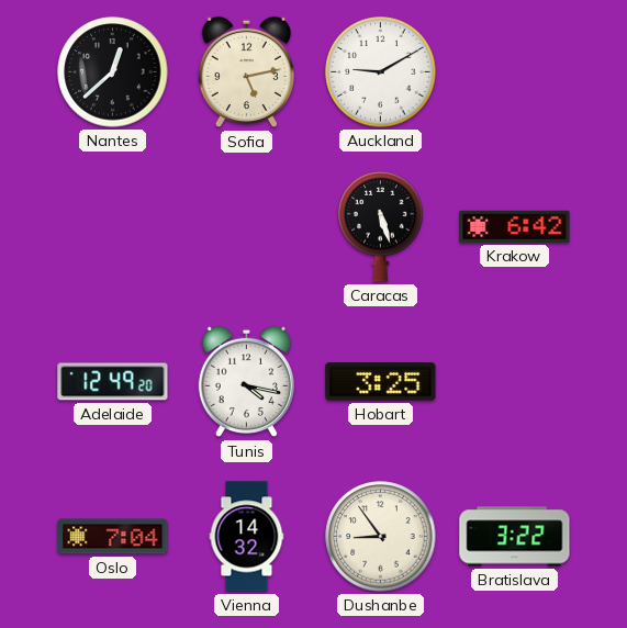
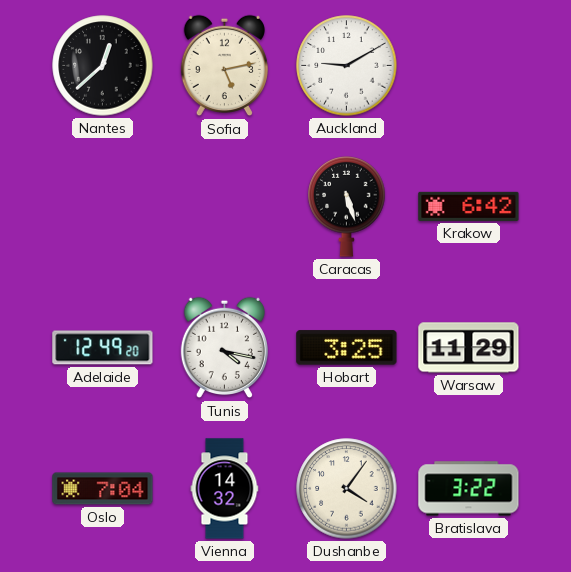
Warsaw: none -> 11:29
Dushanbe: 8:54 -> 4:06
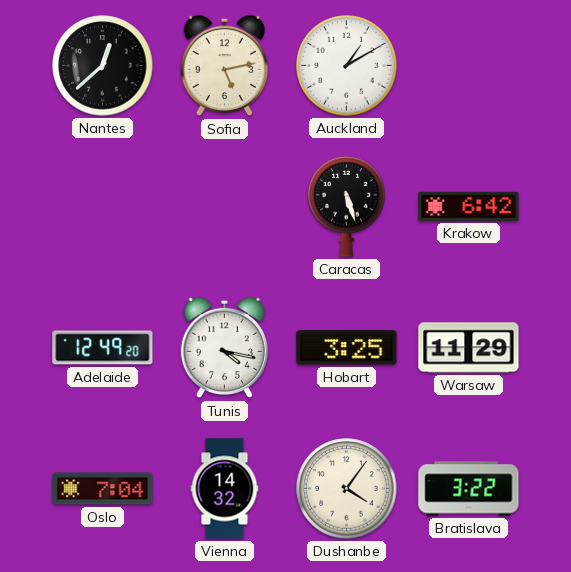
Auckland: 9:10 -> 1:10
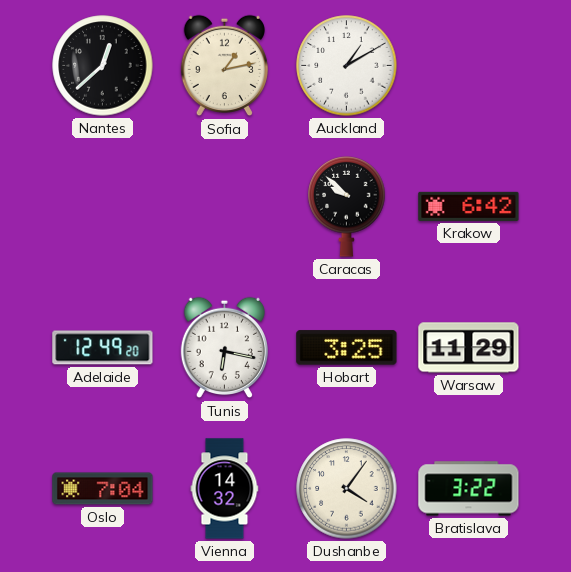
Sofia: 5:13 -> 1:13
Caracas: 5:27 -> 9:52
Tunis: 4:17 -> 6:17
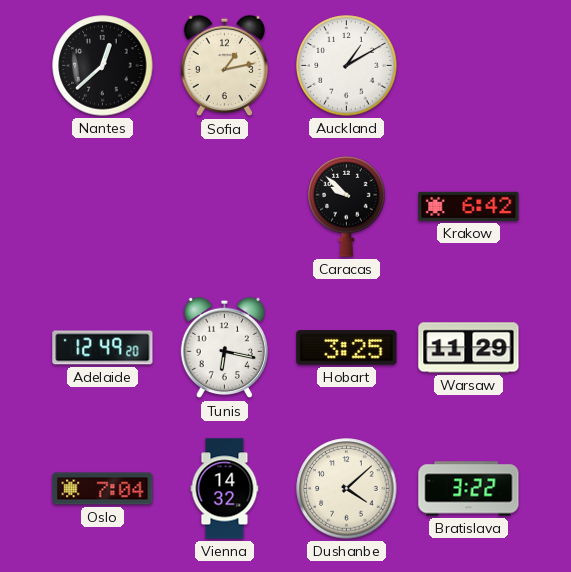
Dushanbe: 4:06 -> 4:08
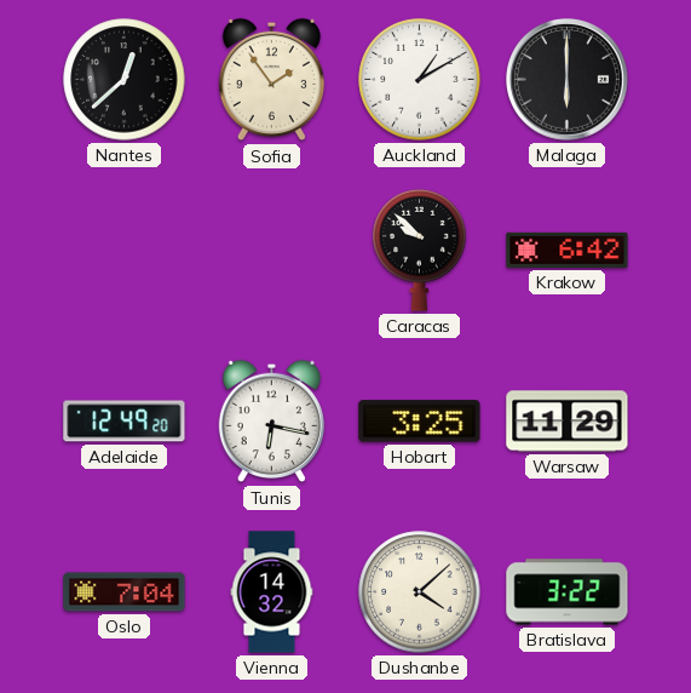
Sofia: 1:13 -> 1:54
Malaga: none -> 6:00
